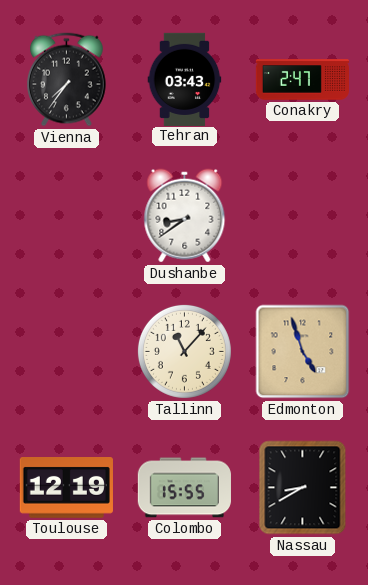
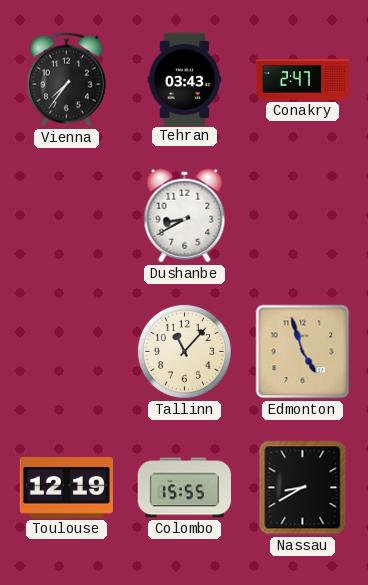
Dushanbe: 8:39 -> 8:40
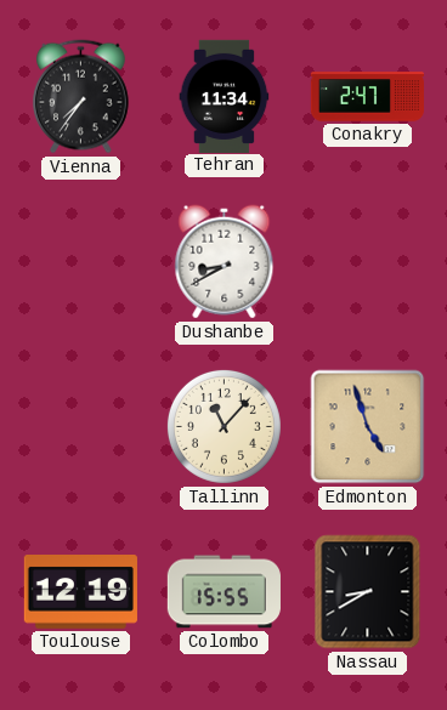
Tehran: 03:43 -> 11:34
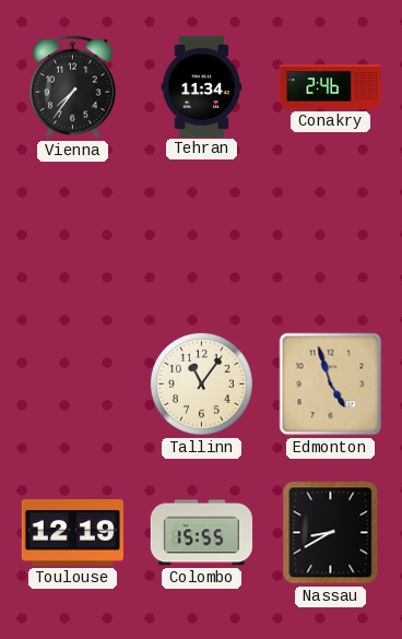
Conakry: 2:47 -> 2:46
Dushanbe: 8:40 -> none
Tallinn: 11:07 -> 11:06
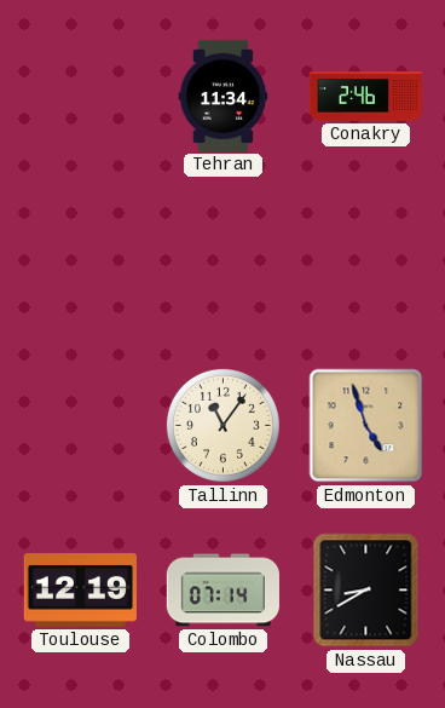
Vienna: 7:36 -> none
Colombo: 15:55 -> 07:14
